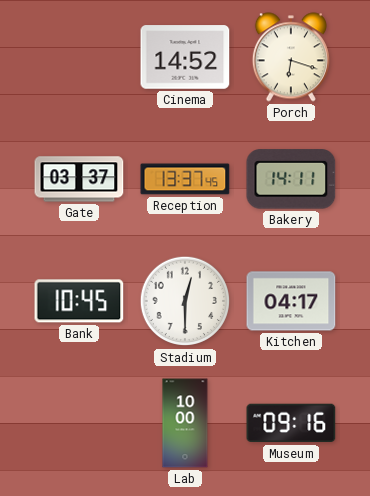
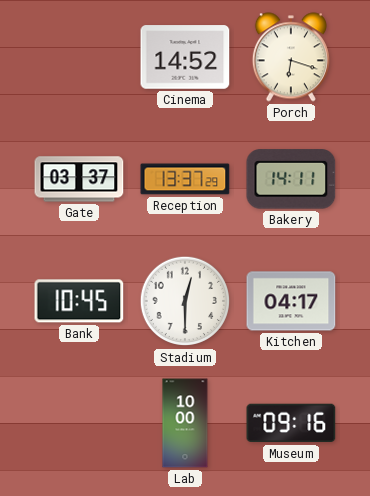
Reception: 13:37:45 -> 13:37:29
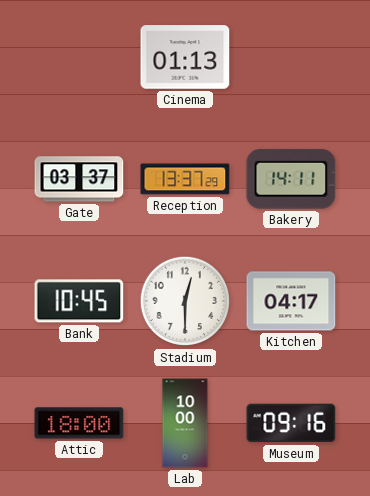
Cinema: 14:52 -> 01:13
Porch: 6:18 -> none
Attic: none -> 18:00
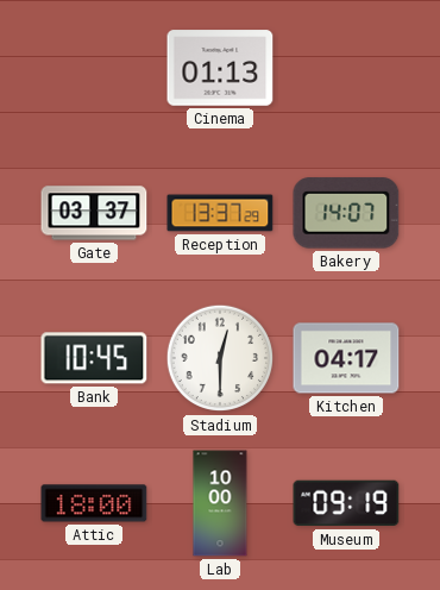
Bakery: 14:11 -> 14:07
Museum: 09:16 -> 09:19
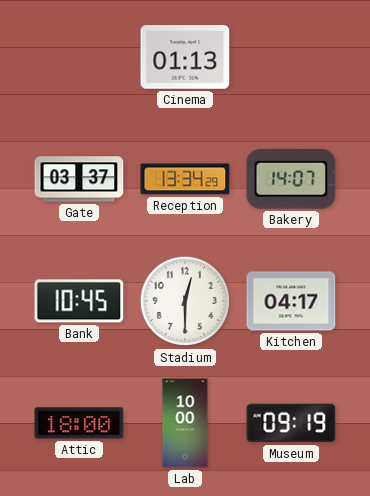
Reception: 13:37 -> 13:34
